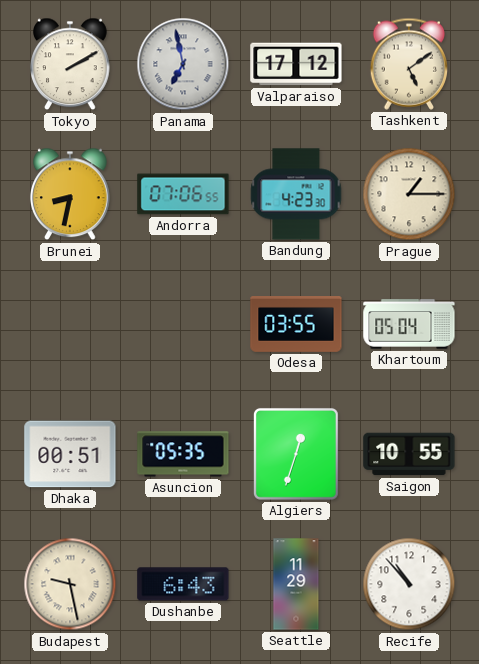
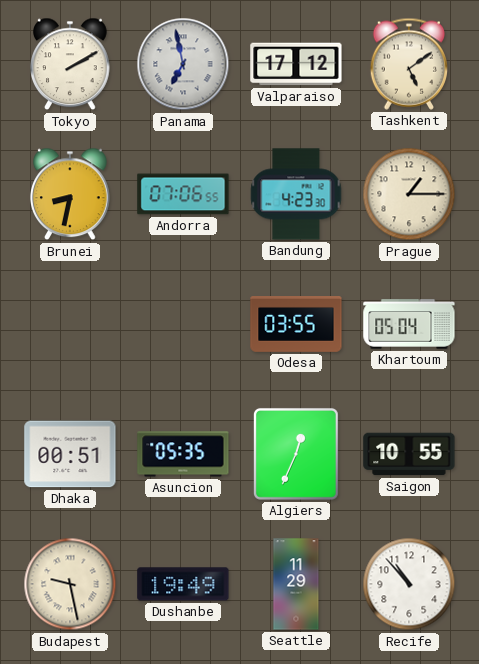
Algiers: 12:33 -> 12:34
Dushanbe: 6:43 -> 19:49
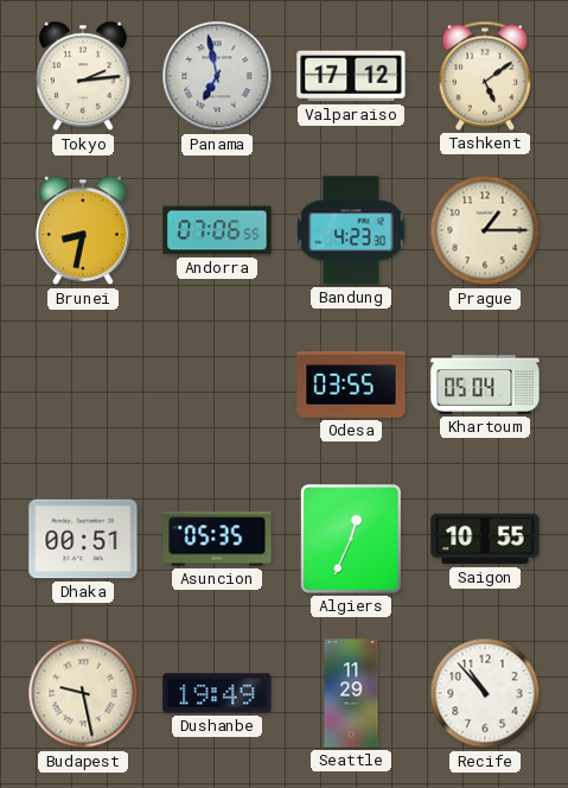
Tokyo: 2:10 -> 2:14
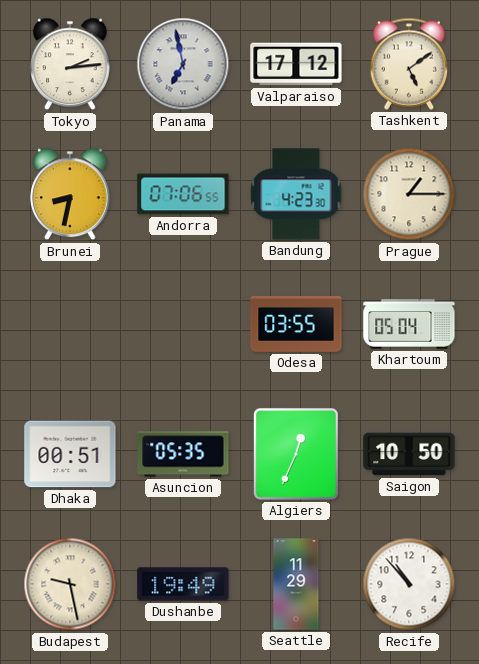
Saigon: 10:55 -> 10:50
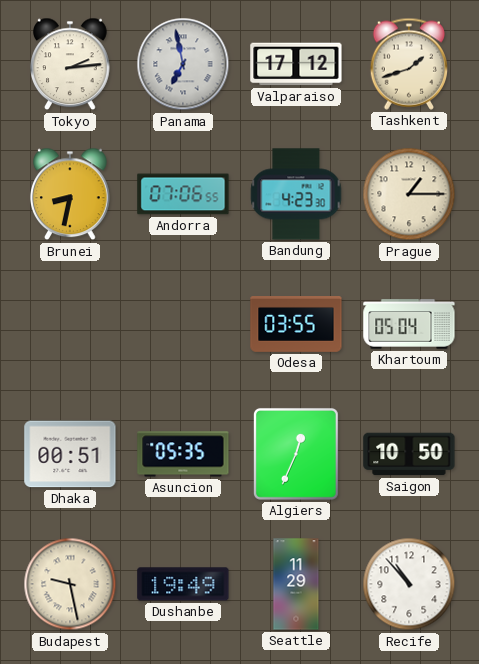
Tashkent: 5:09 -> 1:42
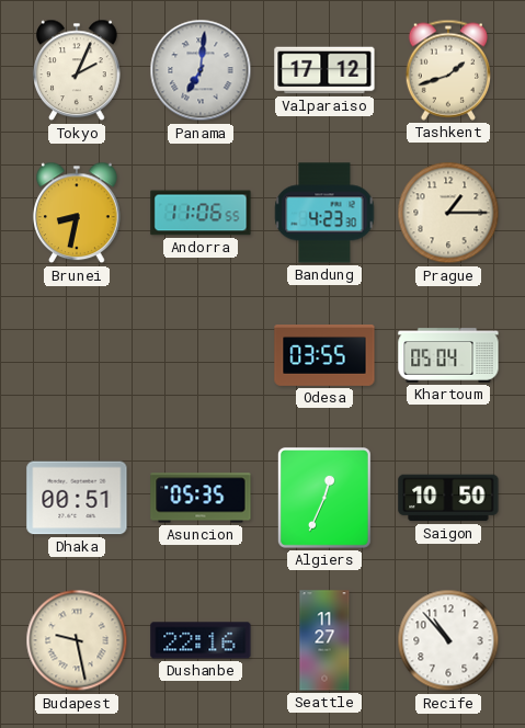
Tokyo: 2:14 -> 2:04
Panama: 6:58 -> 7:01
Andorra: 07:06 -> 11:06
Dushanbe: 19:49 -> 22:16
Seattle: 11:29 -> 11:27
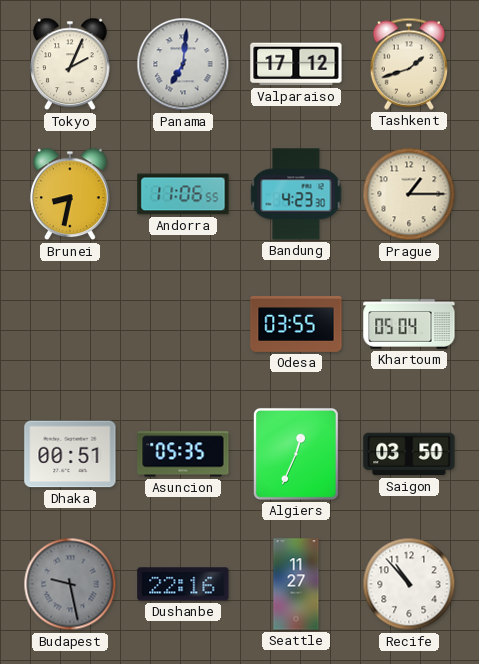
Saigon: 10:50 -> 03:50
Budapest dial: cream -> grey
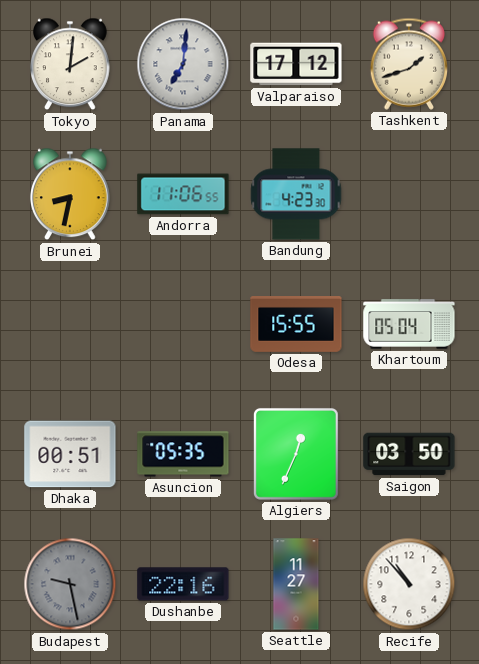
Tokyo: 2:04 -> 2:01
Prague: 1:15 -> none
Odesa: 03:55 -> 15:55
